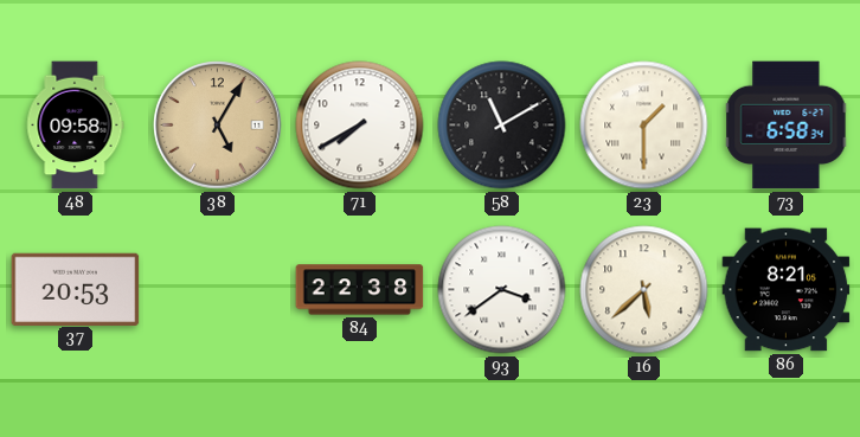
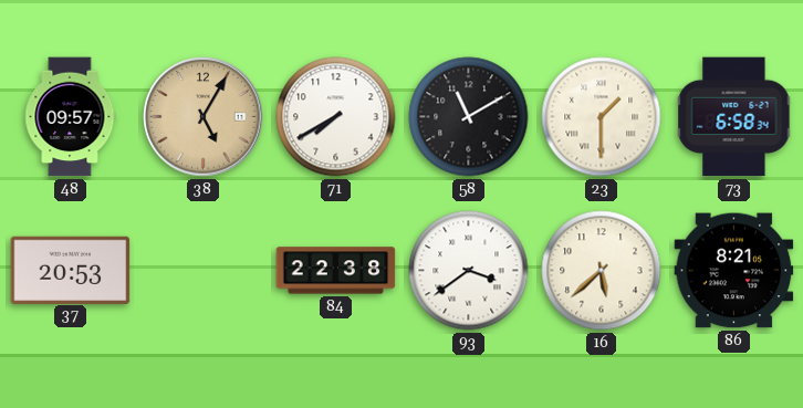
48: 09:58 -> 09:57
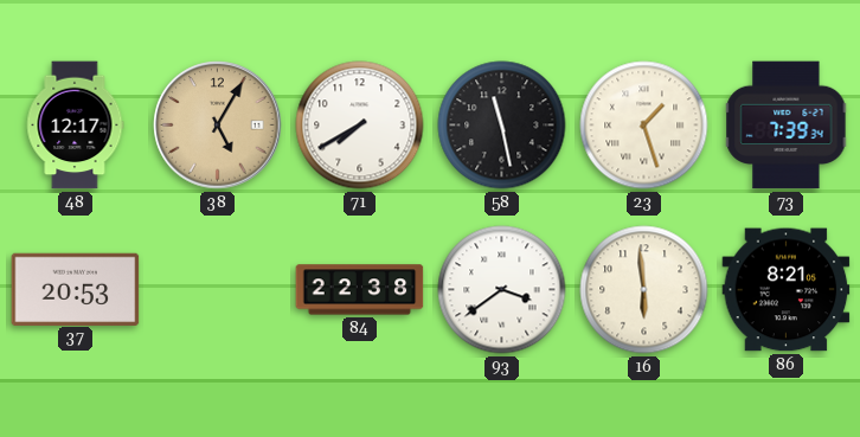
48: 09:57 -> 12:17
58: 11:10 -> 11:28
23: 1:30 -> 1:27
73: 6:58 -> 7:39
16: 5:38 -> 5:59
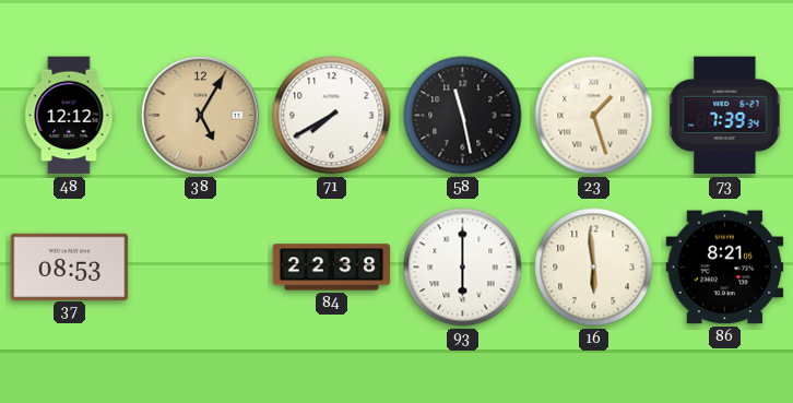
48: 12:17 -> 12:12
37: 20:53 -> 08:53
93: 3:39 -> 6:00
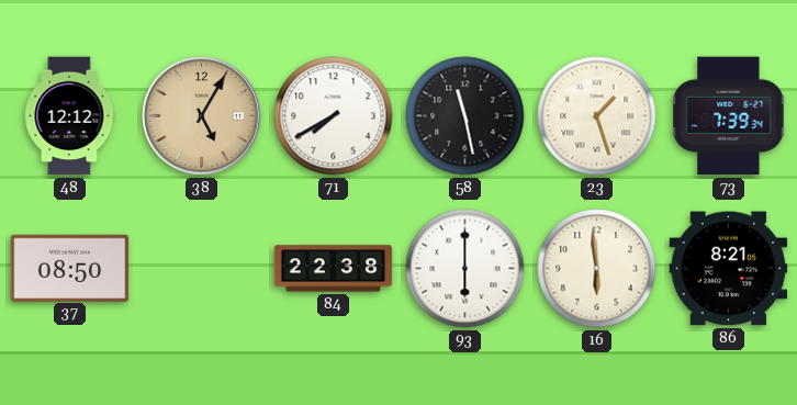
37: 08:53 -> 08:50
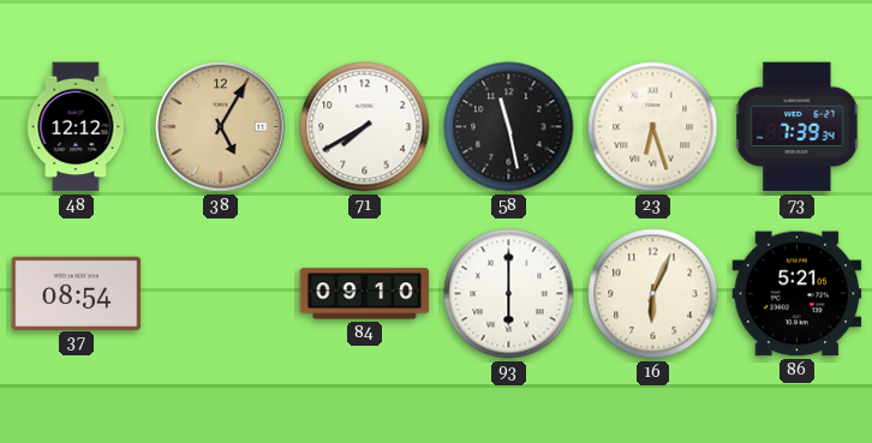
23: 1:27 -> 6:27
37: 08:50 -> 08:54
84: 22:38 -> 09:10
16: 5:59 -> 6:04
86: 8:21 -> 5:21
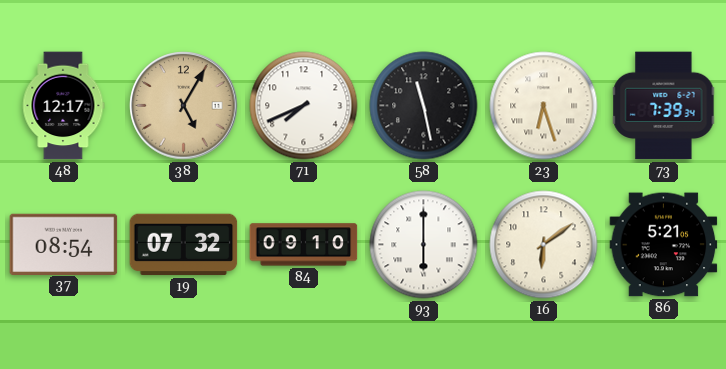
48: 12:12 -> 12:17
71: 7:40 -> 7:41
19: none -> 07:32
16: 6:04 -> 6:09
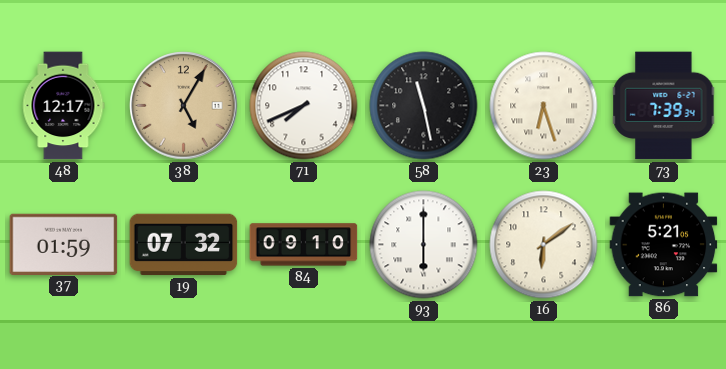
37: 08:54 -> 01:59
